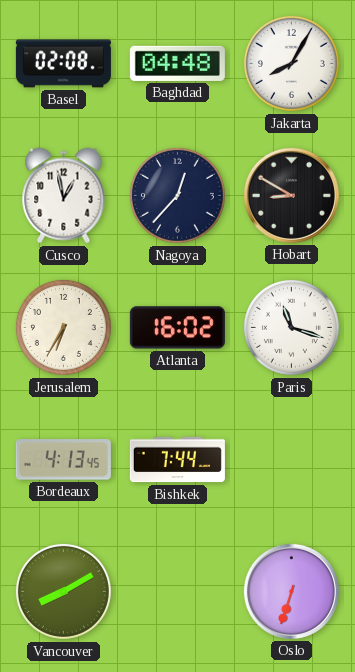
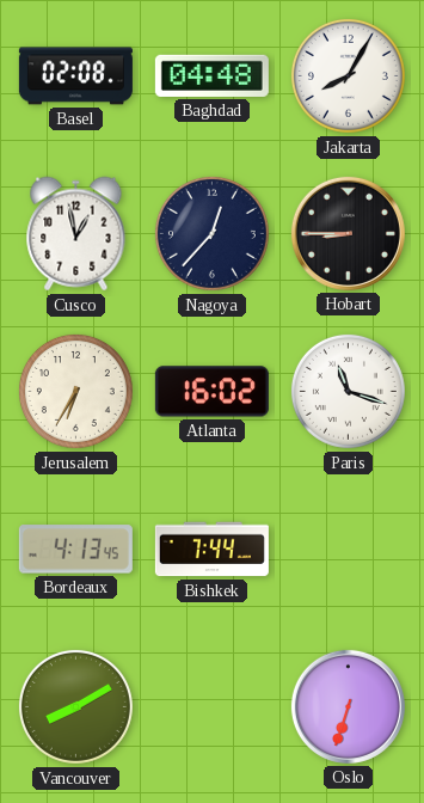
Hobart: 8:50 -> 8:45
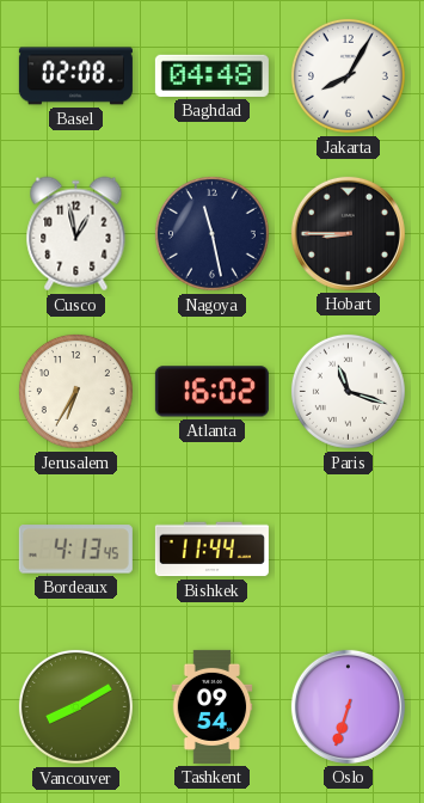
Nagoya: 12:37 -> 11:28
Bishkek: 7:44 -> 11:44
Tashkent: none -> 09:54
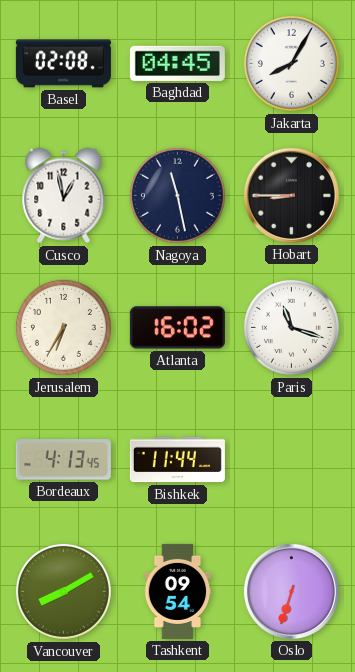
Baghdad: 04:48 -> 04:45
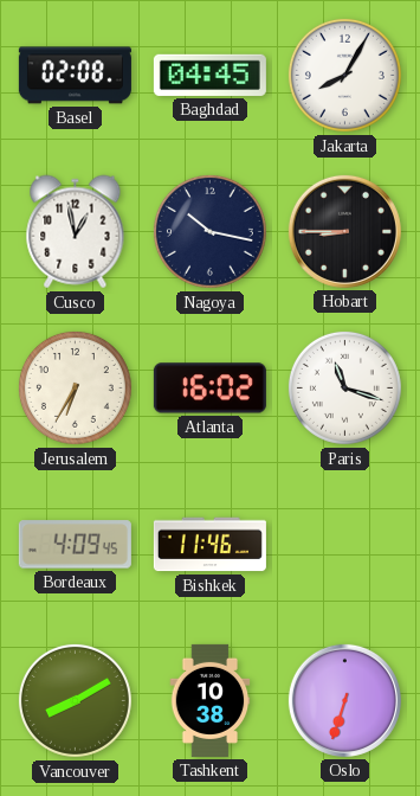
Nagoya: 11:28 -> 10:17
Bordeaux: 4:13 -> 4:09
Bishkek: 11:44 -> 11:46
Tashkent: 09:54 -> 10:38
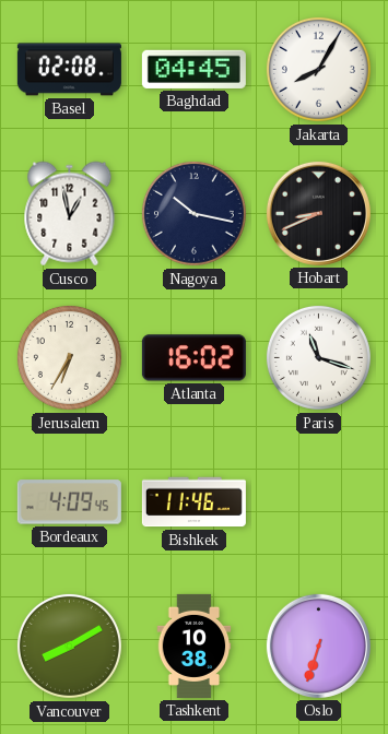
Hobart: 8:45 -> 8:41
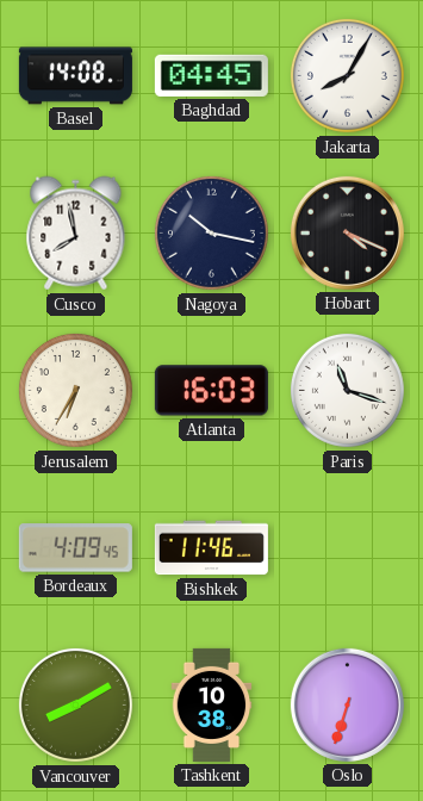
Basel: 02:08 -> 14:08
Cusco: 12:58 -> 7:58
Hobart: 8:41 -> 4:19
Atlanta: 16:02 -> 16:03
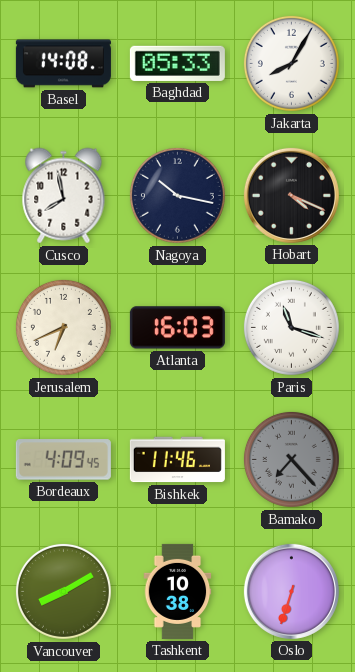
Baghdad: 04:45 -> 05:33
Jerusalem: 6:35 -> 6:41
Bamako: none -> 7:23
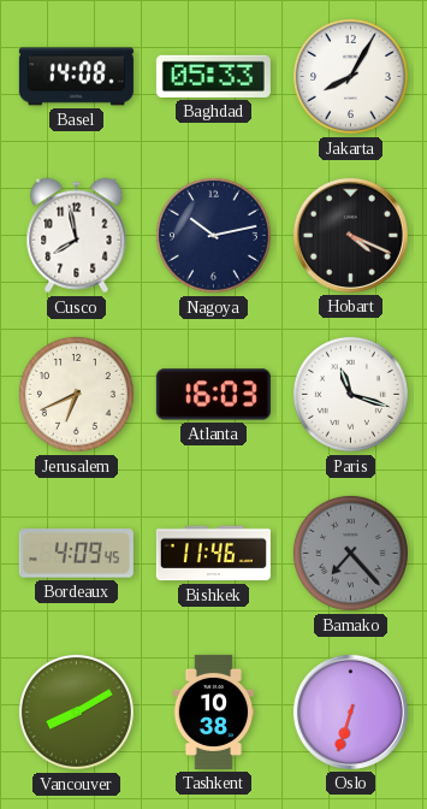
Nagoya: 10:17 -> 10:13
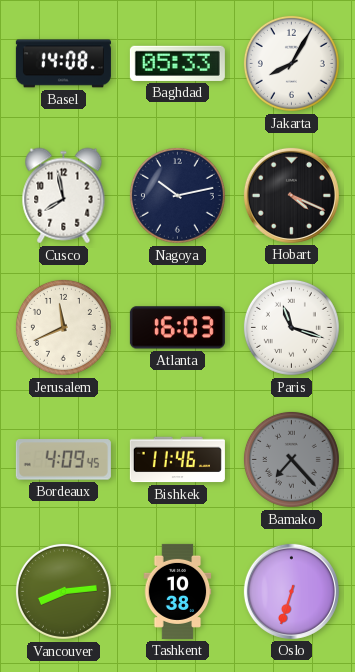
Jerusalem: 6:41 -> 11:41
Vancouver: 8:10 -> 8:14
